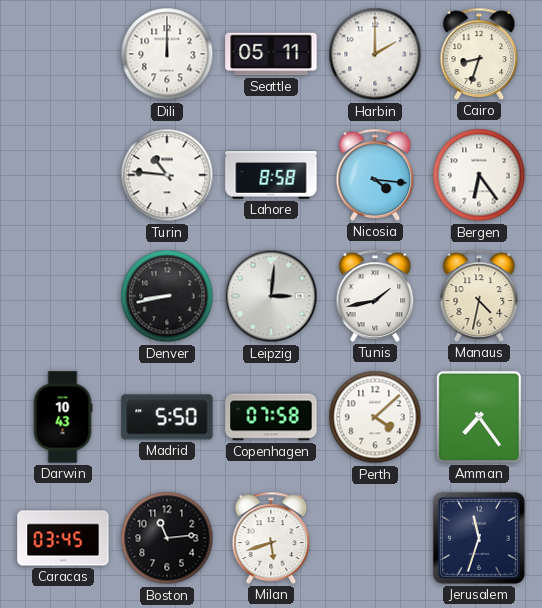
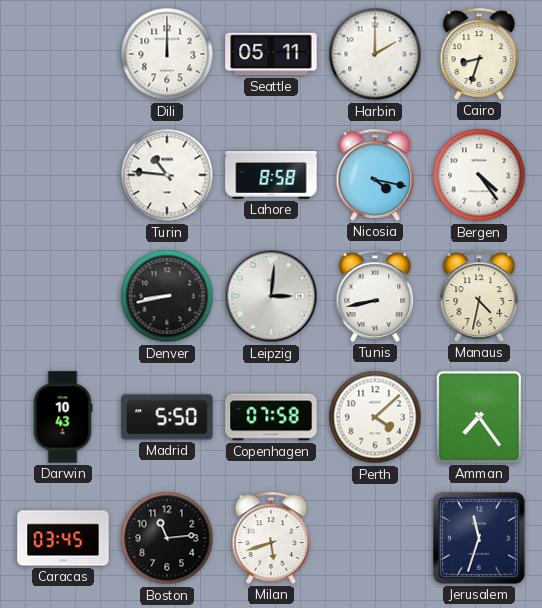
Nicosia: 4:16 -> 4:17
Bergen: 6:24 -> 4:24
Tunis: 1:43 -> 8:43
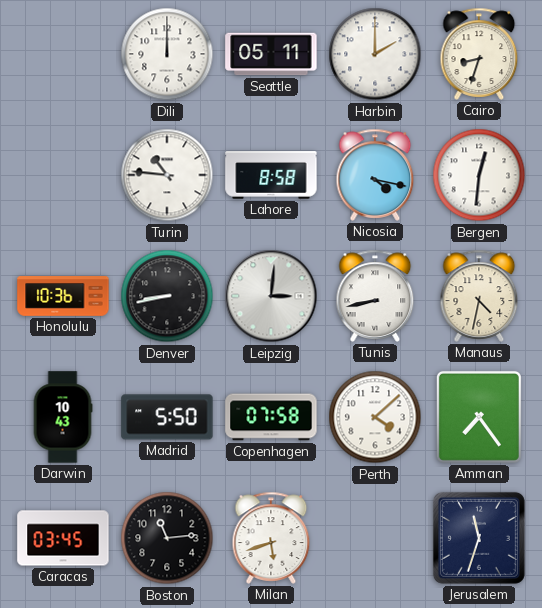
Bergen: 4:24 -> 12:31
Honolulu: none -> 10:36
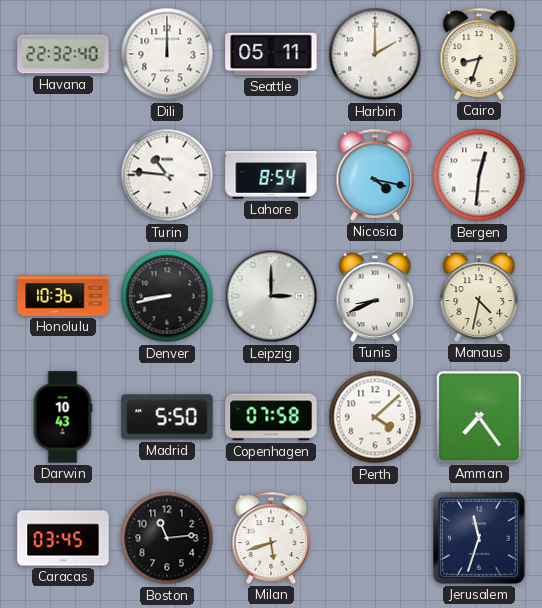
Havana: none -> 22:32
Lahore: 8:58 -> 8:54
Leipzig: 3:01 -> 3:00
Tunis: 8:43 -> 8:41
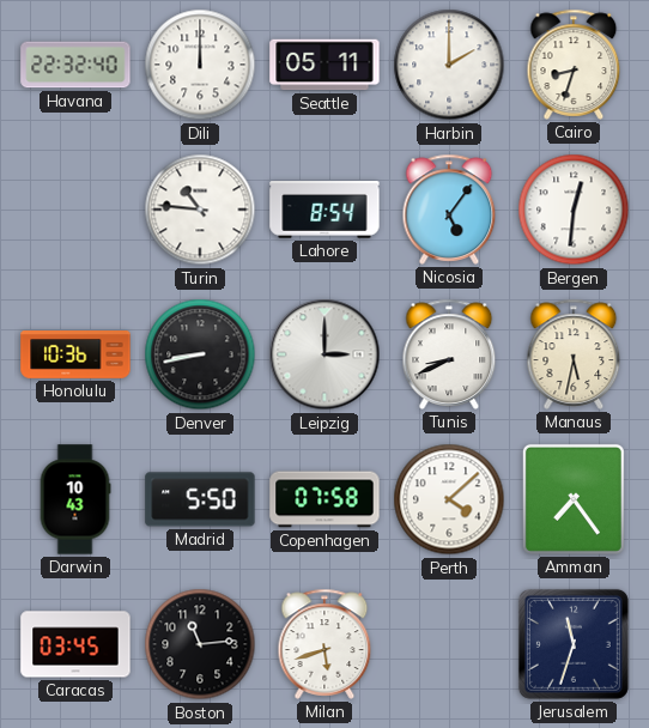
Nicosia: 4:17 -> 5:06
Manaus: 4:32 -> 5:32
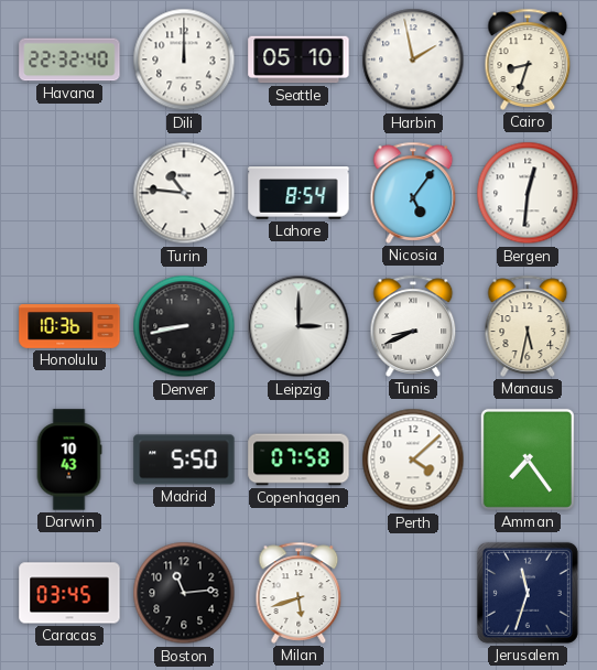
Seattle: 05:11 -> 05:10
Harbin: 2:00 -> 1:58
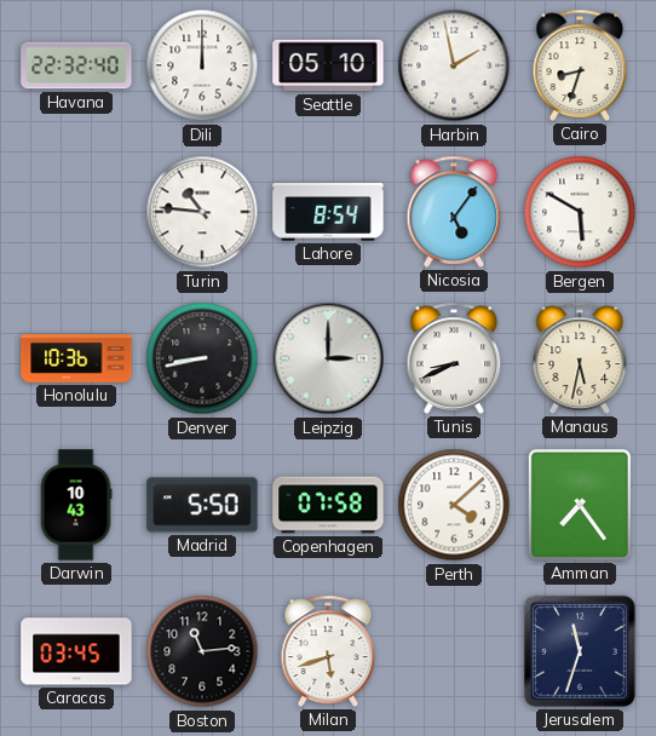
Bergen: 12:31 -> 5:50
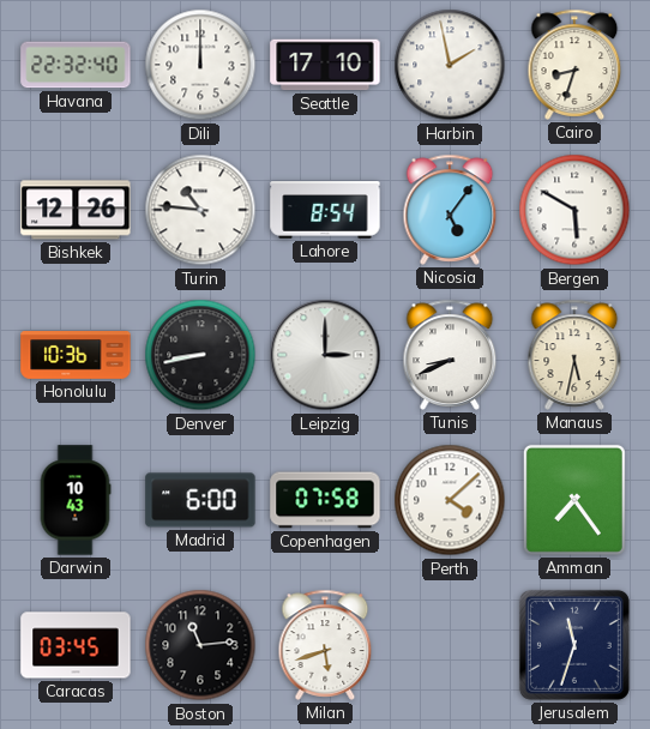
Seattle: 05:10 -> 17:10
Bishkek: none -> 12:26
Madrid: 5:50 -> 6:00
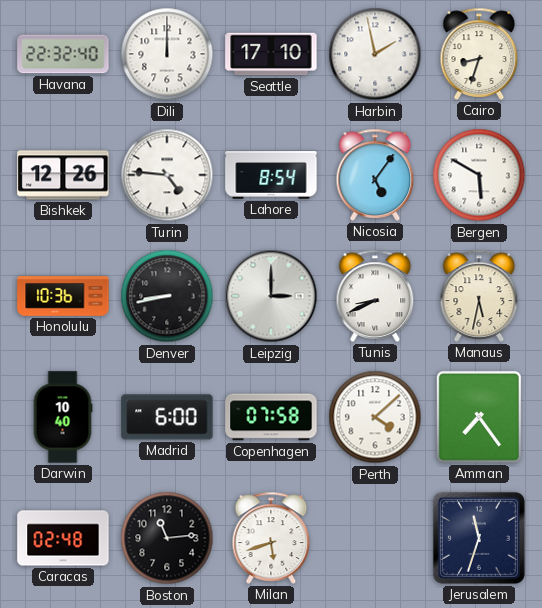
Turin: 10:46 -> 4:46
Darwin: 10:43 -> 10:40
Caracas: 03:45 -> 02:48
